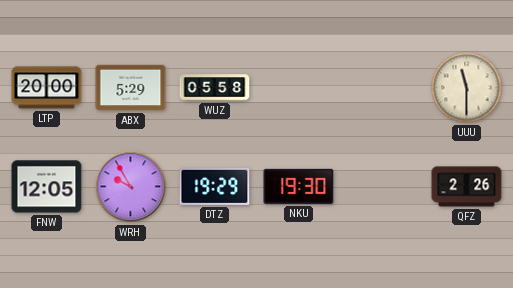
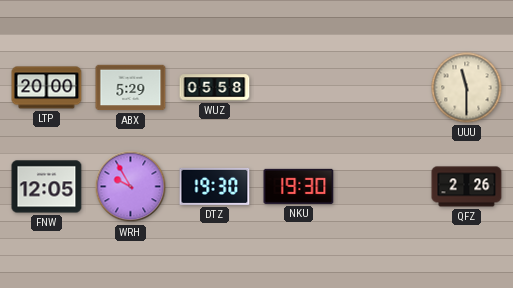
DTZ: 19:29 -> 19:30
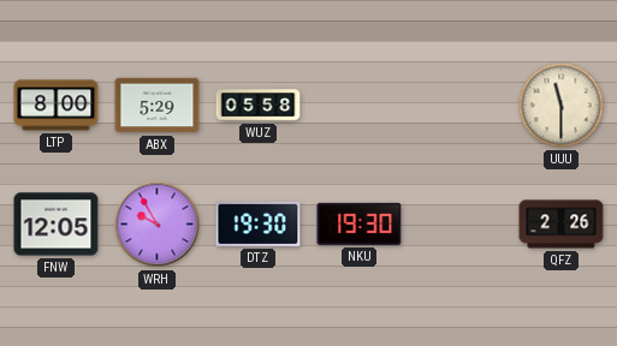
LTP: 20:00 -> 8:00
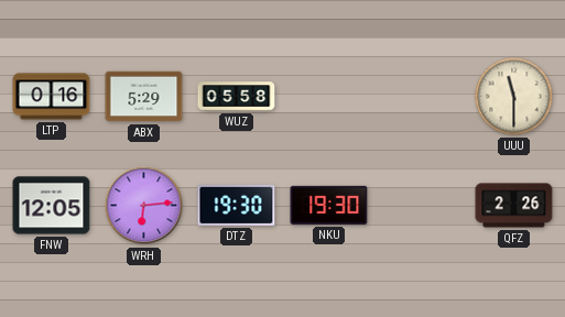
LTP: 8:00 -> 0:16
WRH: 9:55 -> 6:14
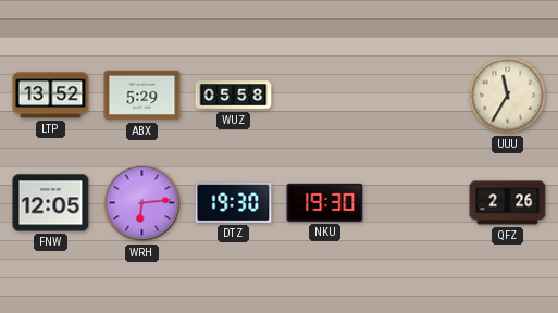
LTP: 0:16 -> 13:52
UUU: 11:30 -> 11:35
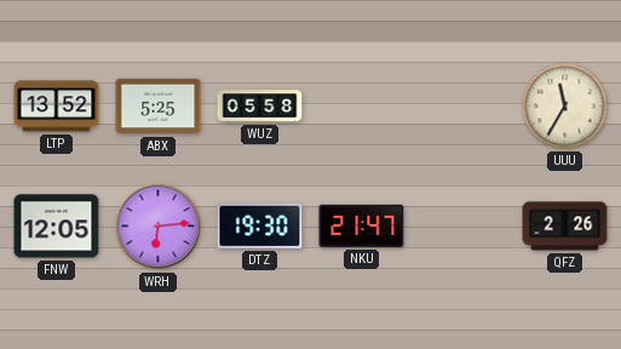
ABX: 5:29 -> 5:25
NKU: 19:30 -> 21:47
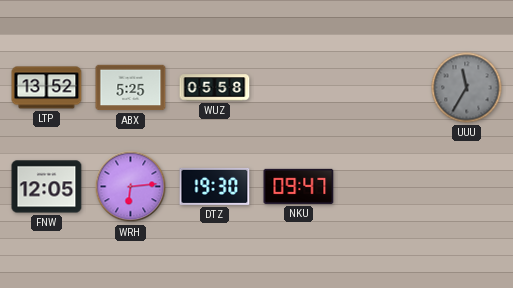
UUU dial: cream -> grey
NKU: 21:47 -> 09:47
QFZ: 2:26 -> none
